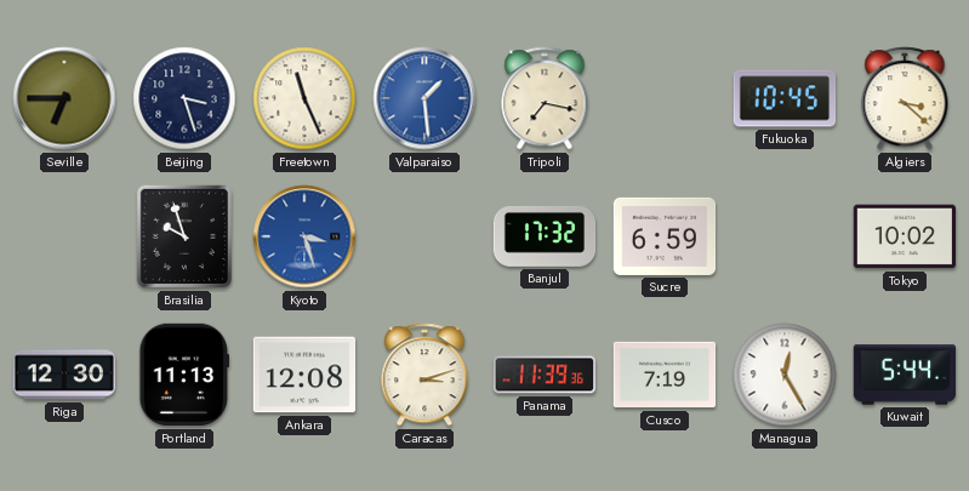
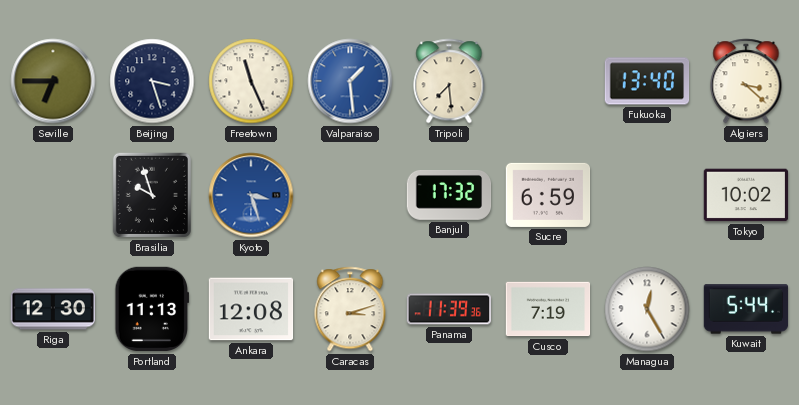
Tripoli: 7:17 -> 7:29
Fukuoka: 10:45 -> 13:40
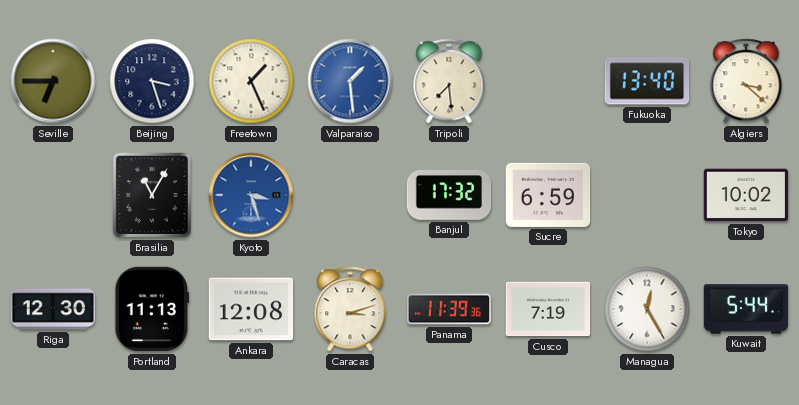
Freetown: 11:26 -> 1:26
Brasilia: 9:57 -> 11:05
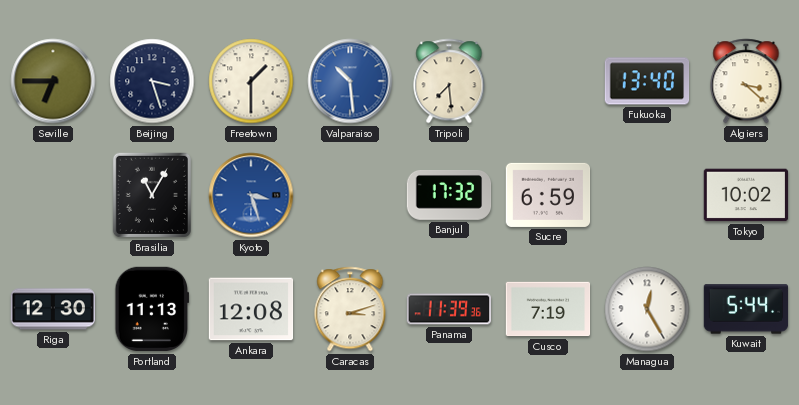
Freetown: 1:26 -> 1:30
Valparaiso: 1:29 -> 10:29
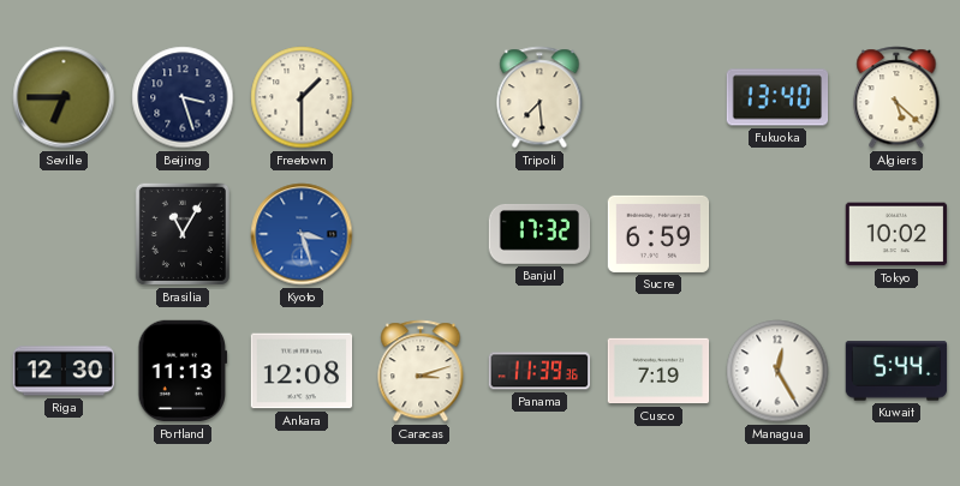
Valparaiso: 10:29 -> none
Algiers: 3:22 -> 5:22
